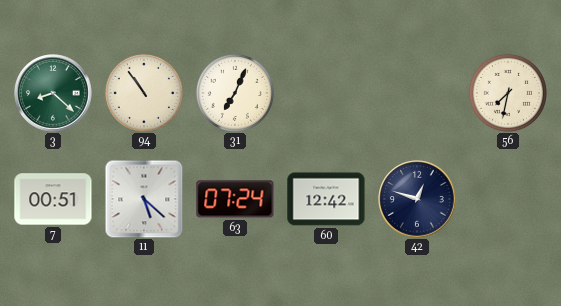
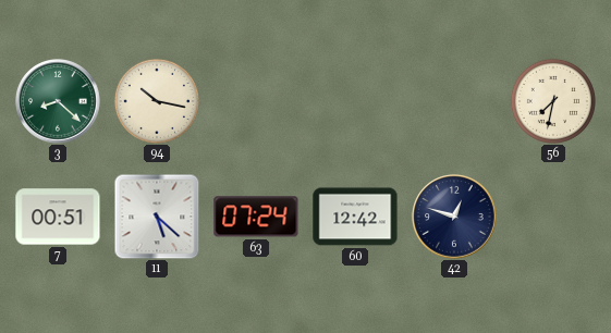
94: 10:54 -> 10:17
31: 7:04 -> none
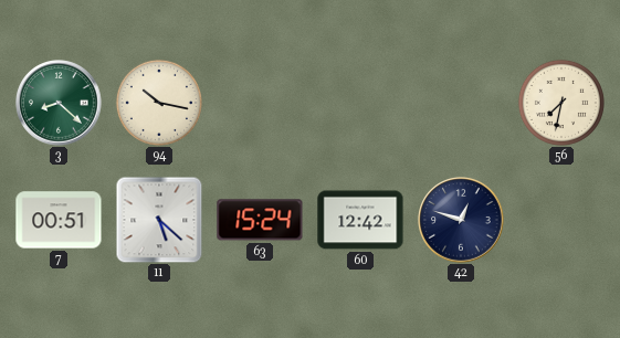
63: 07:24 -> 15:24
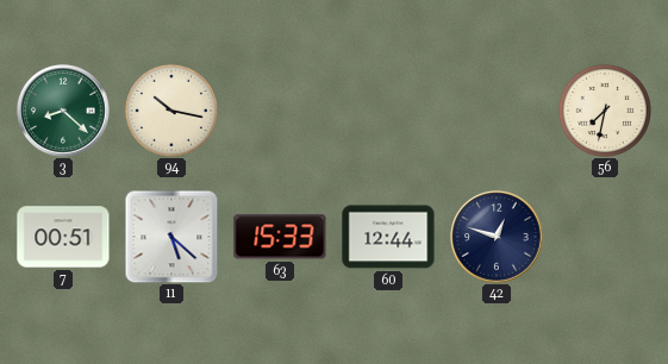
63: 15:24 -> 15:33
60: 12:42 -> 12:44
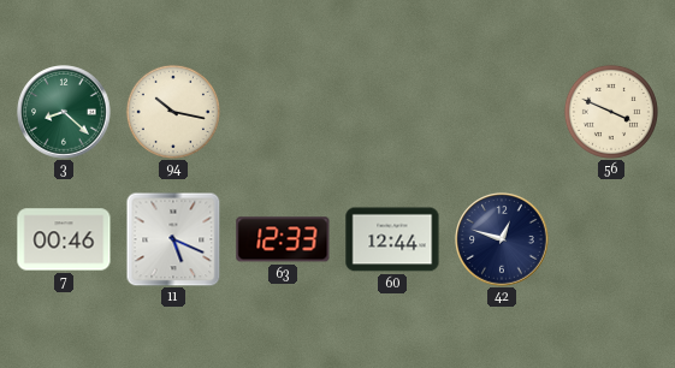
56: 7:32 -> 3:49
7: 00:51 -> 00:46
11: 5:22 -> 5:19
63: 15:33 -> 12:33
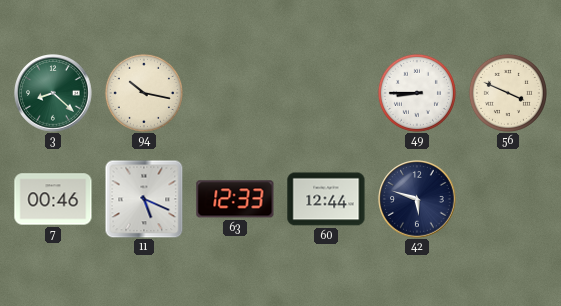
49: none -> 8:45
42: 12:48 -> 5:48
